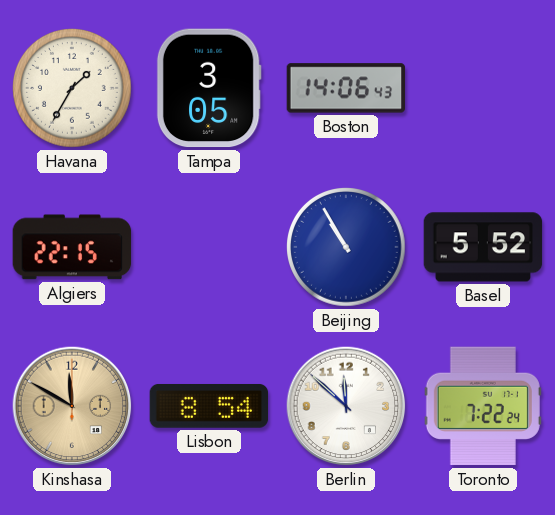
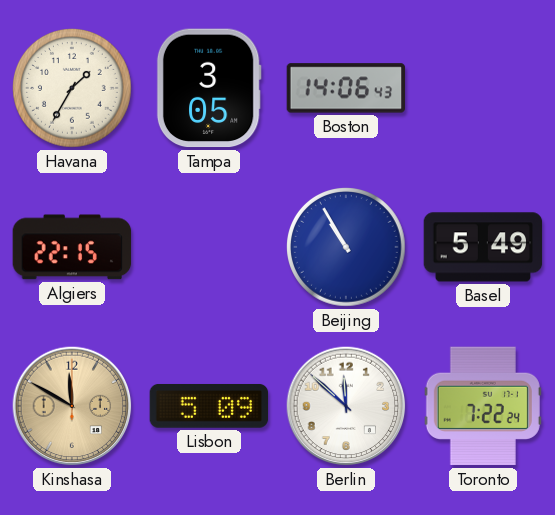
Basel: 5:52 -> 5:49
Lisbon: 8:54 -> 5:09
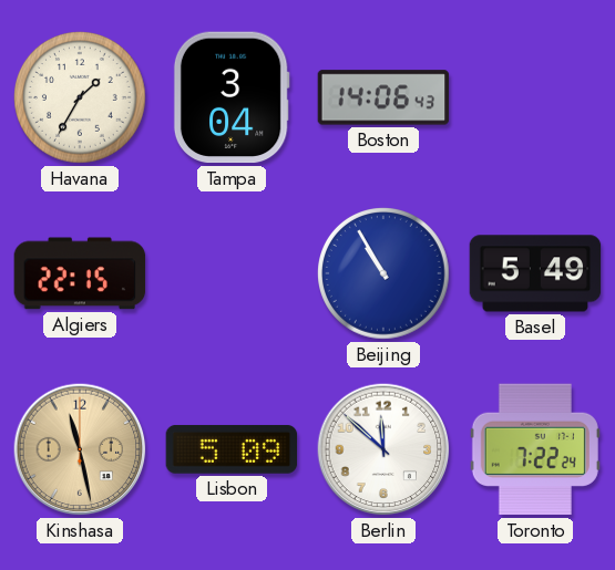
Tampa: 3:05 -> 3:04
Kinshasa: 11:50 -> 11:28
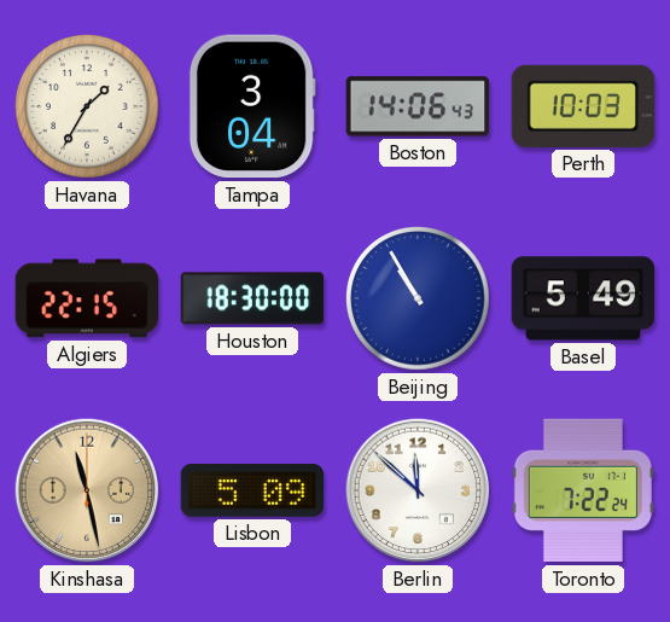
Perth: none -> 10:03
Houston: none -> 18:30
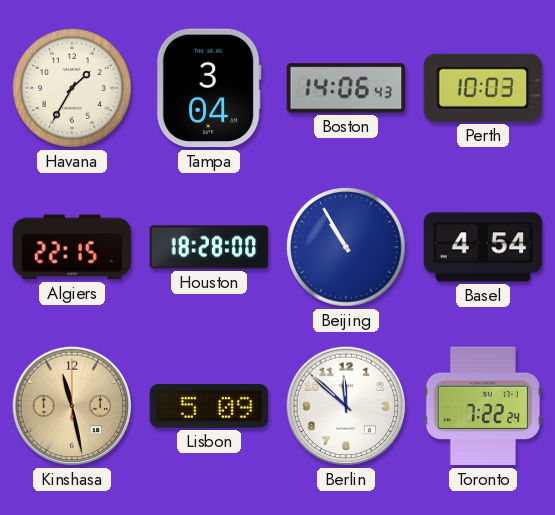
Houston: 18:30 -> 18:28
Basel: 5:49 -> 4:54
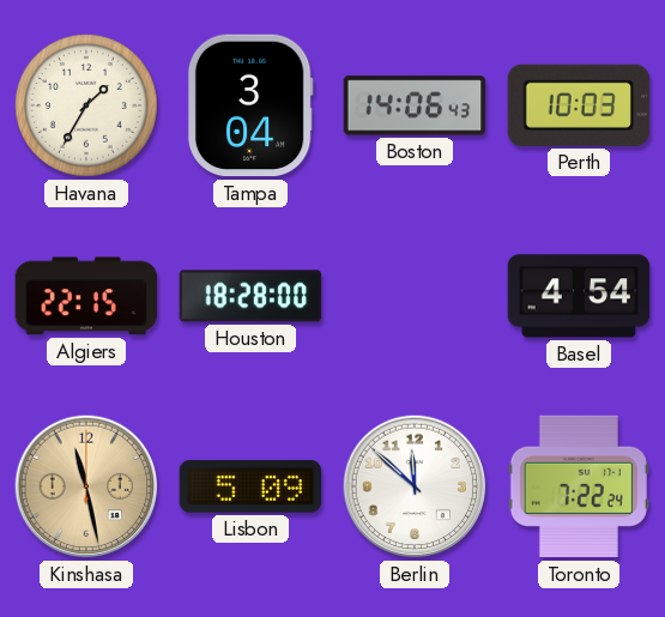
Beijing: 10:55 -> none
